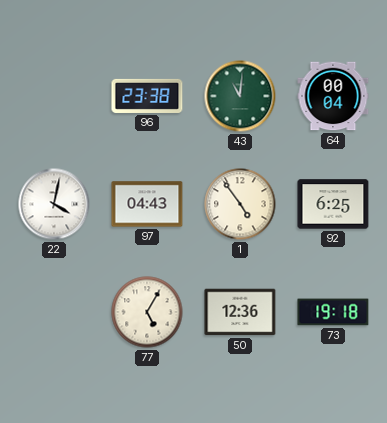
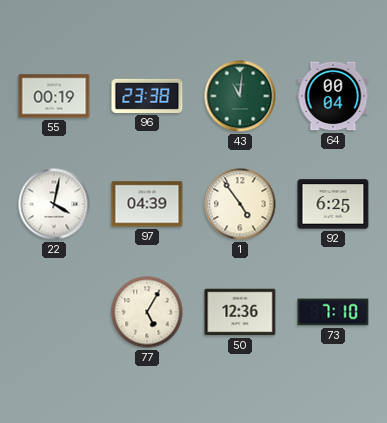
55: none -> 00:19
97: 04:43 -> 04:39
73: 19:18 -> 7:10
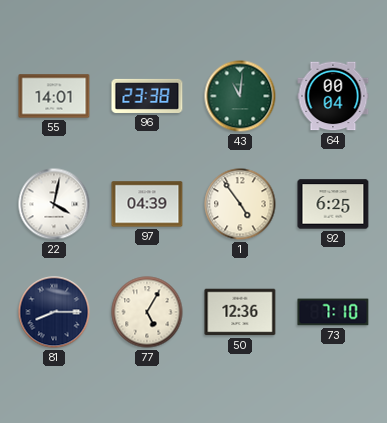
55: 00:19 -> 14:01
81: none -> 8:15
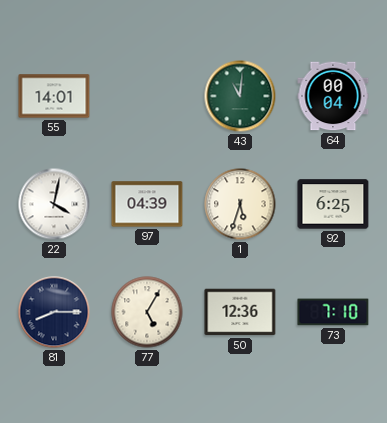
96: 23:38 -> none
1: 4:54 -> 5:33
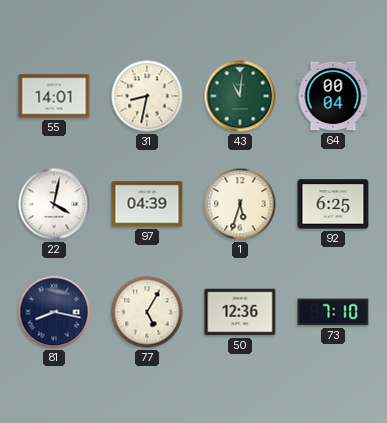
31: none -> 8:32
81: 8:15 -> 8:17
